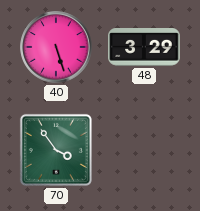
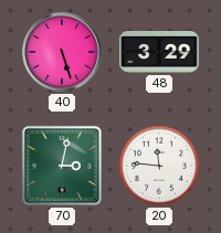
70: 3:54 -> 3:02
20: none -> 11:46
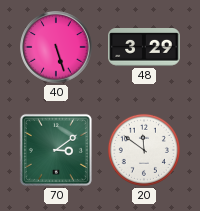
70: 3:02 -> 3:09
20: 11:46 -> 11:51
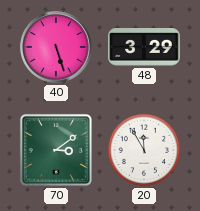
20: 11:51 -> 11:55
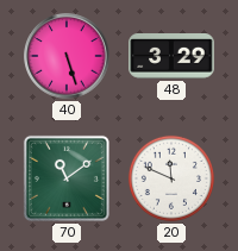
70: 3:09 -> 11:09
20: 11:55 -> 11:49
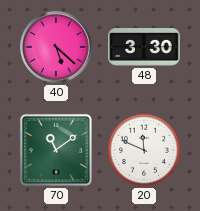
40: 5:27 -> 5:22
48: 3:29 -> 3:30
